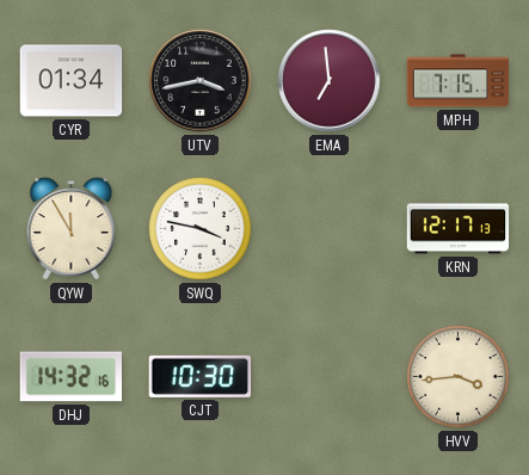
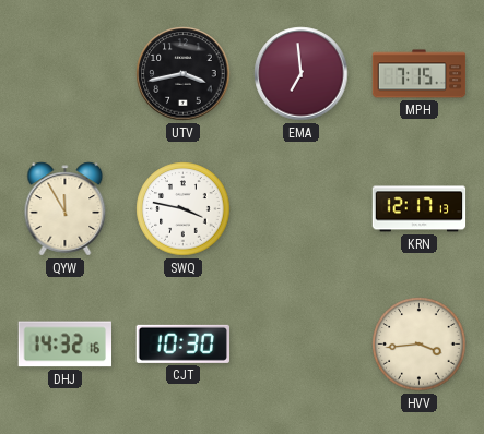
CYR: 01:34 -> none
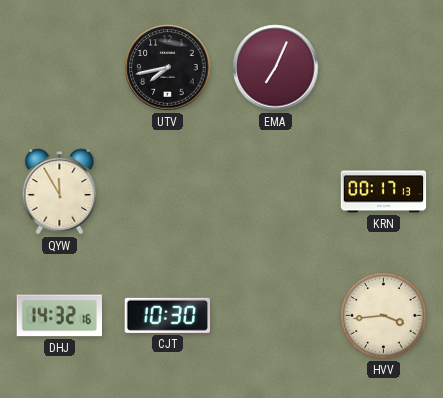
UTV: 3:43 -> 7:43
EMA: 6:59 -> 7:04
MPH: 7:15 -> none
SWQ: 3:47 -> none
KRN: 12:17 -> 00:17
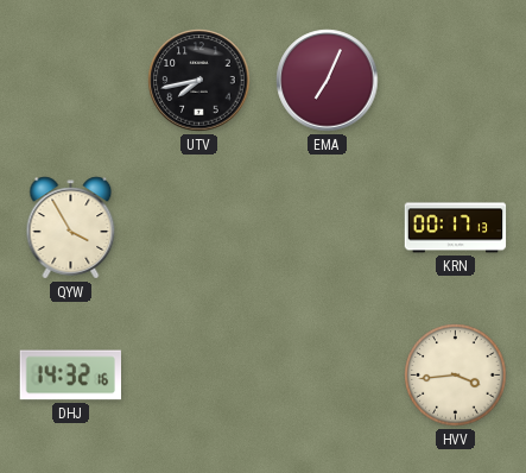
QYW: 11:55 -> 3:55
CJT: 10:30 -> none
